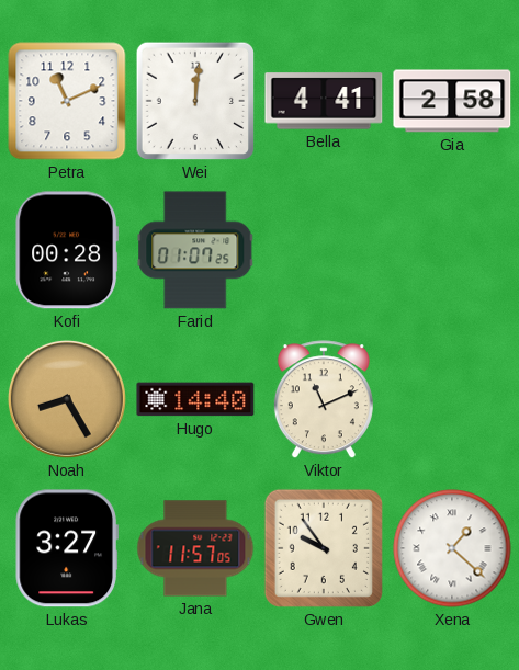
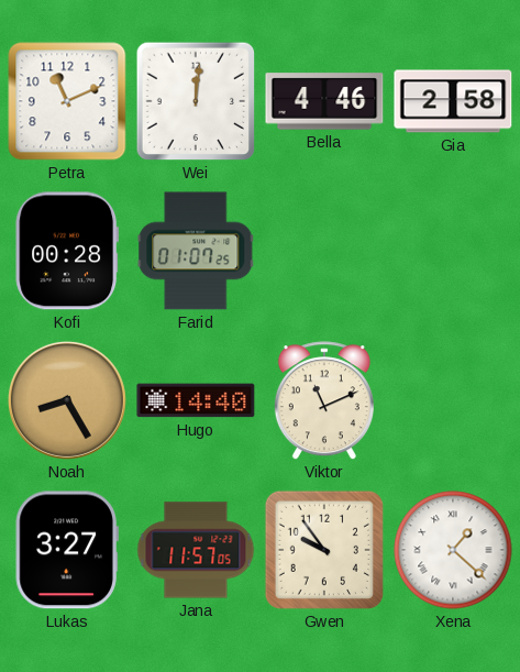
Bella: 4:41 -> 4:46
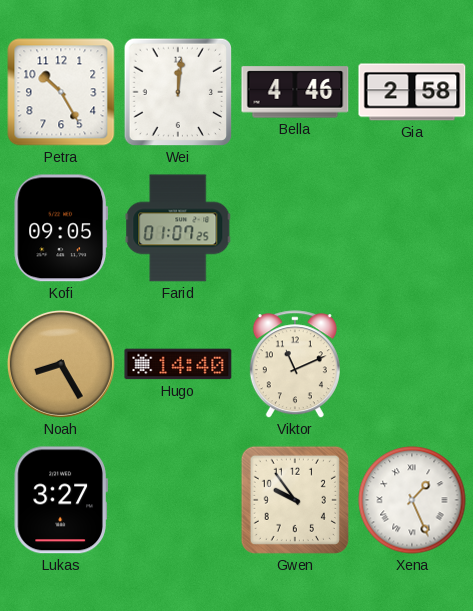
Petra: 11:11 -> 10:25
Kofi: 00:28 -> 09:05
Jana: 11:57 -> none
Xena: 1:22 -> 1:26
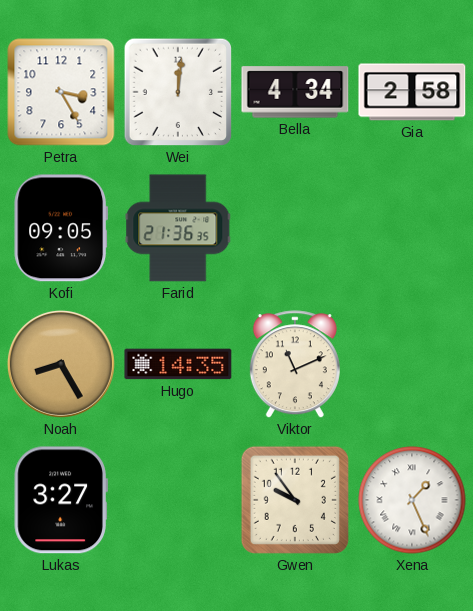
Petra: 10:25 -> 3:25
Bella: 4:46 -> 4:34
Farid: 01:07 -> 21:36
Hugo: 14:40 -> 14:35
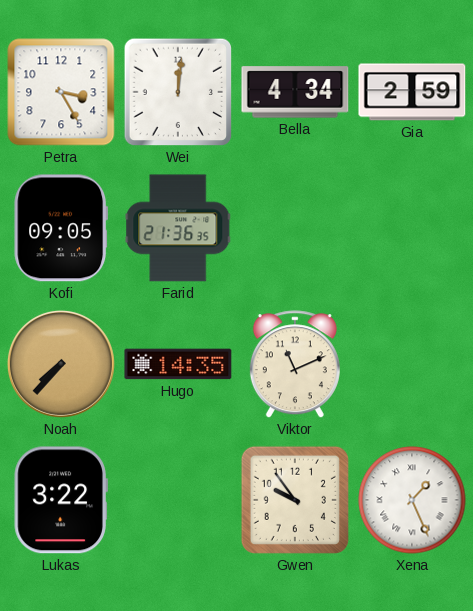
Gia: 2:58 -> 2:59
Noah: 8:25 -> 7:37
Lukas: 3:27 -> 3:22
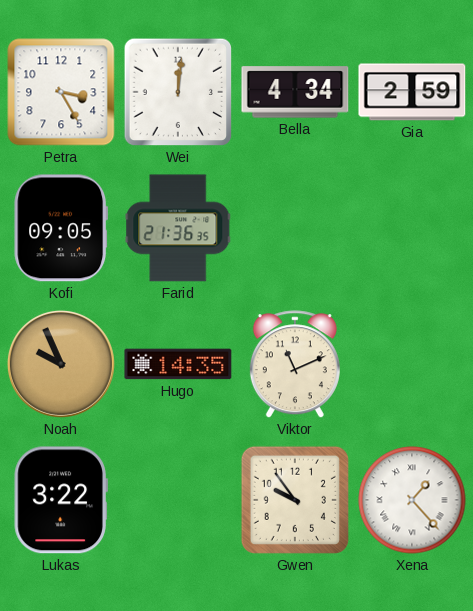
Noah: 7:37 -> 9:56
Xena: 1:26 -> 1:23
